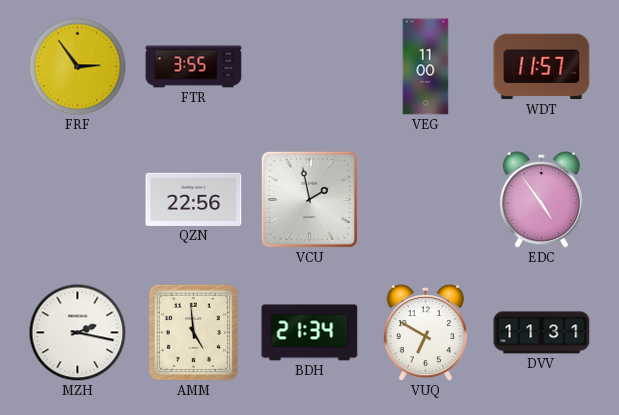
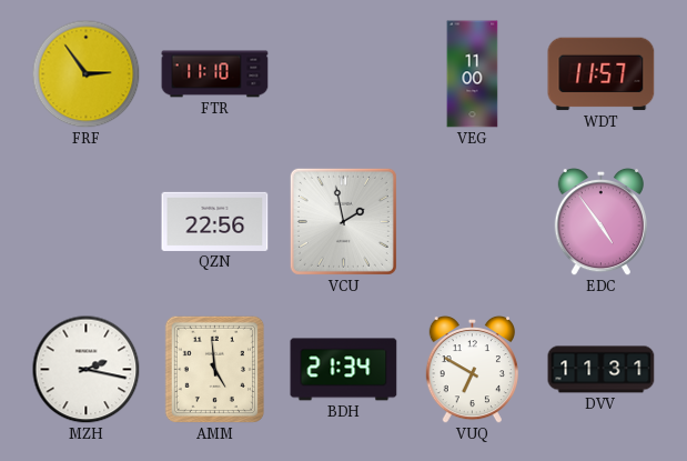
FTR: 3:55 -> 11:10
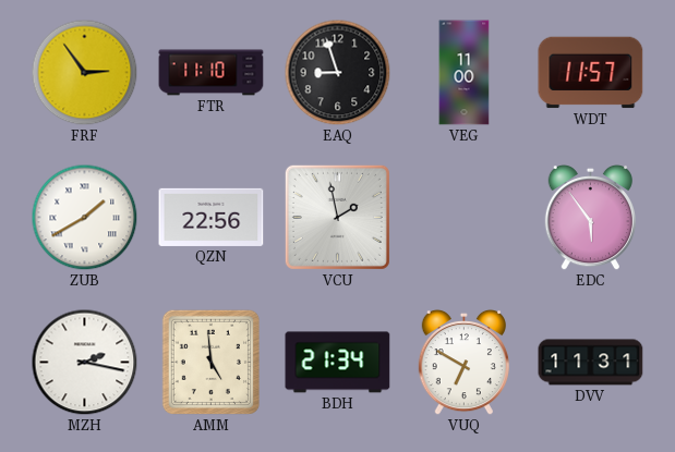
EAQ: none -> 8:57
ZUB: none -> 1:40
EDC: 4:54 -> 5:54
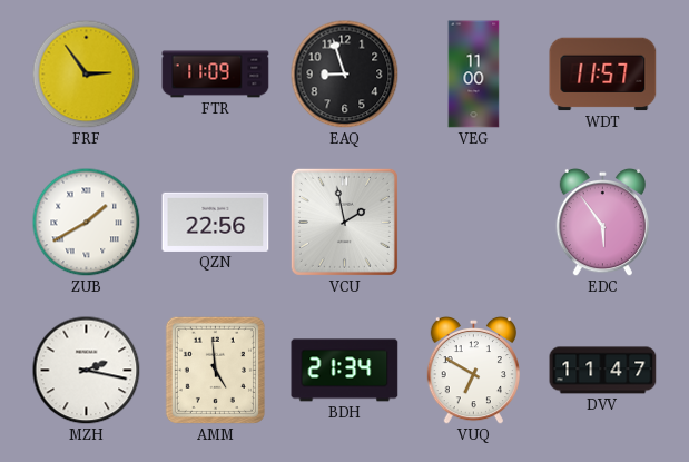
FTR: 11:10 -> 11:09
DVV: 11:31 -> 11:47
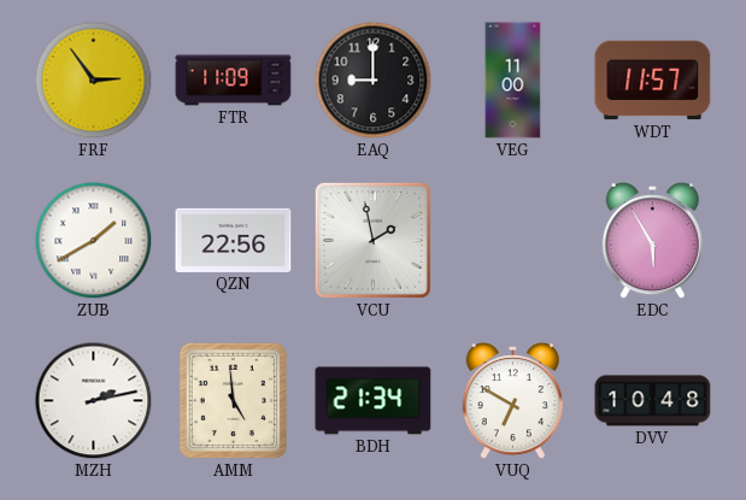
EAQ: 8:57 -> 9:00
EDC: 5:54 -> 5:55
MZH: 2:17 -> 2:13
DVV: 11:47 -> 10:48
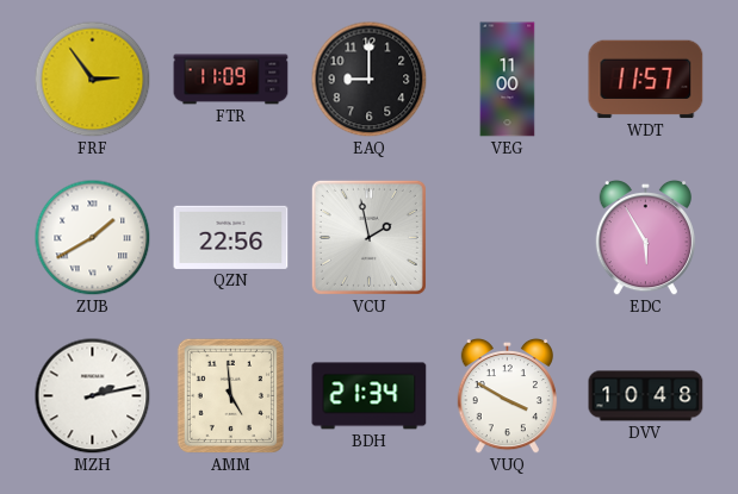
VUQ: 6:50 -> 3:50
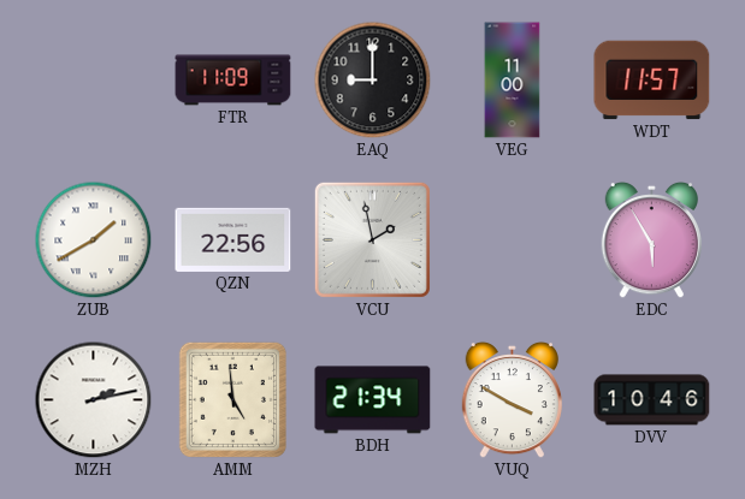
FRF: 2:54 -> none
DVV: 10:48 -> 10:46
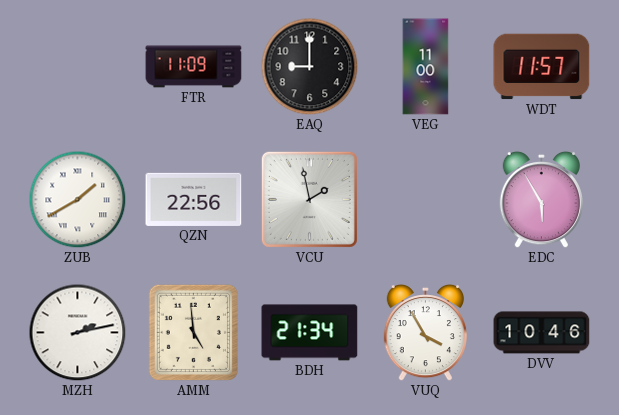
VUQ: 3:50 -> 3:55
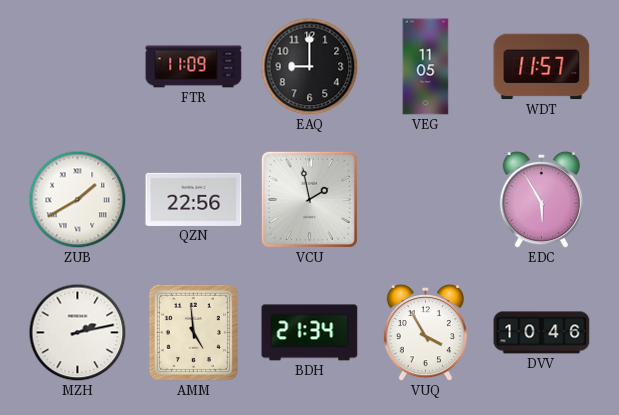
VEG: 11:00 -> 11:05
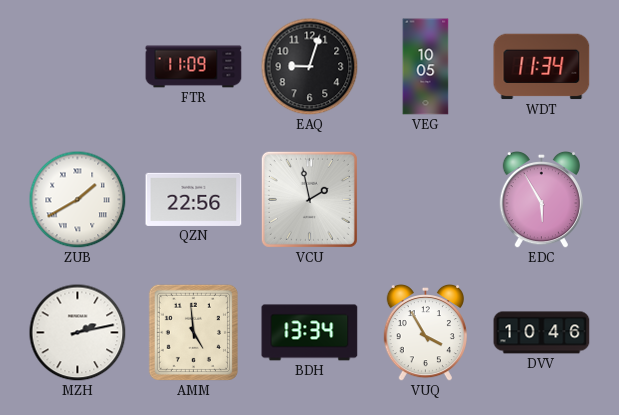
EAQ: 9:00 -> 9:03
VEG: 11:05 -> 10:05
WDT: 11:57 -> 11:34
BDH: 21:34 -> 13:34
